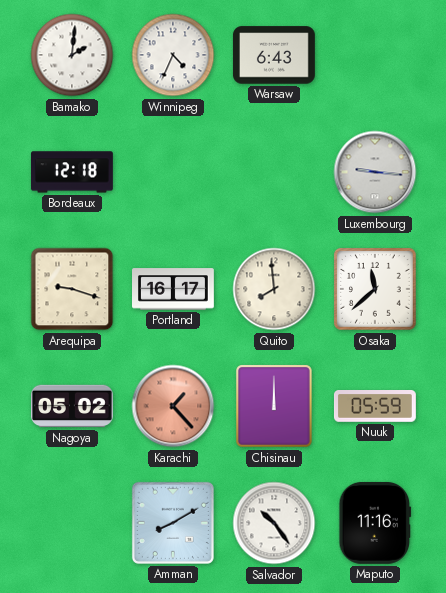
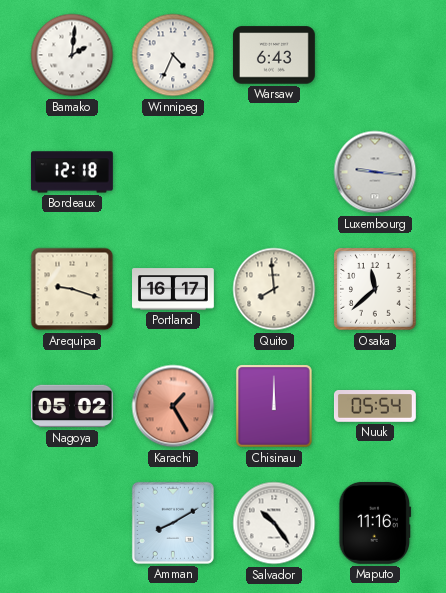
Karachi: 1:23 -> 1:25
Nuuk: 05:59 -> 05:54
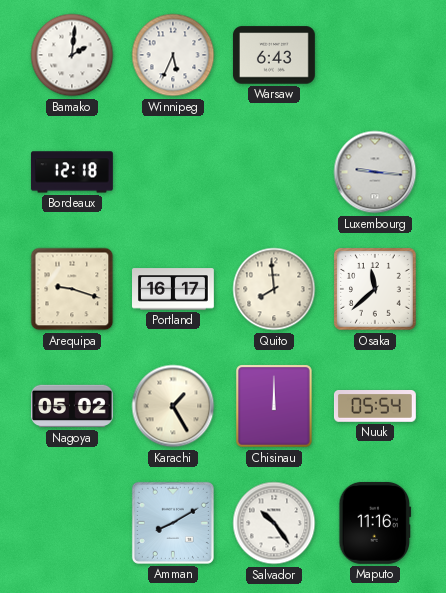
Winnipeg: 4:34 -> 5:34
Karachi dial: salmon -> cream
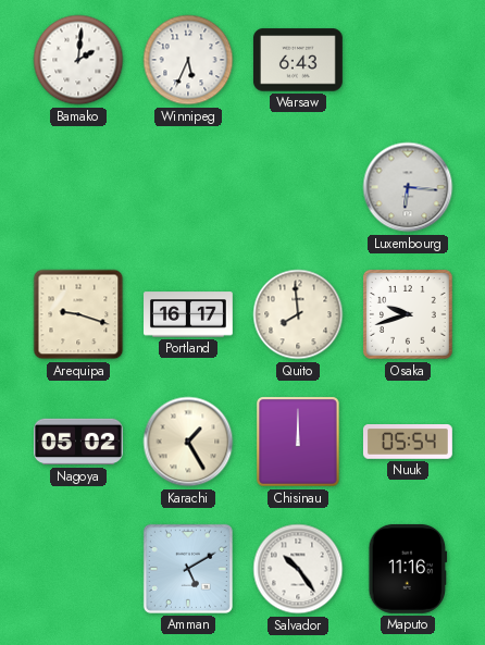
Bordeaux: 12:18 -> none
Luxembourg: 9:16 -> 6:16
Osaka: 11:38 -> 9:42
Amman: 8:10 -> 5:10
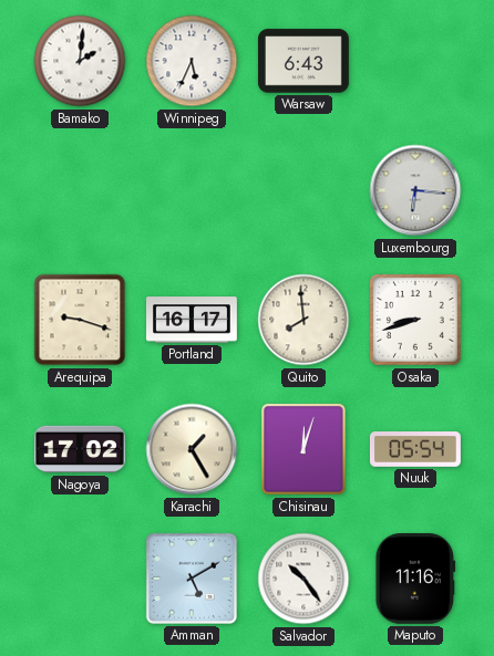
Osaka: 9:42 -> 8:42
Nagoya: 05:02 -> 17:02
Chisinau: 12:00 -> 12:03
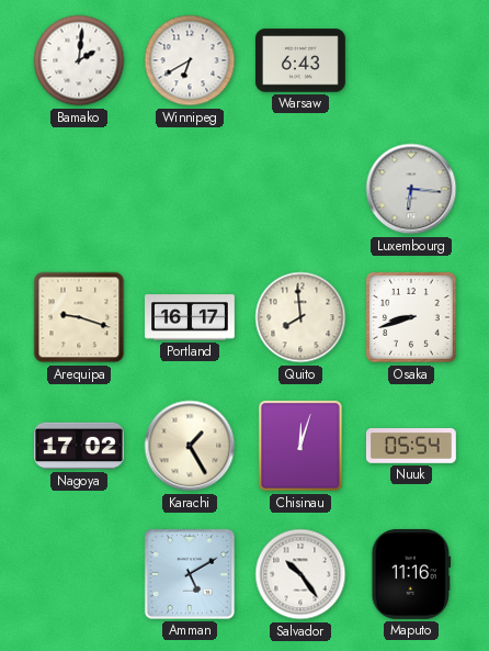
Winnipeg: 5:34 -> 6:40
